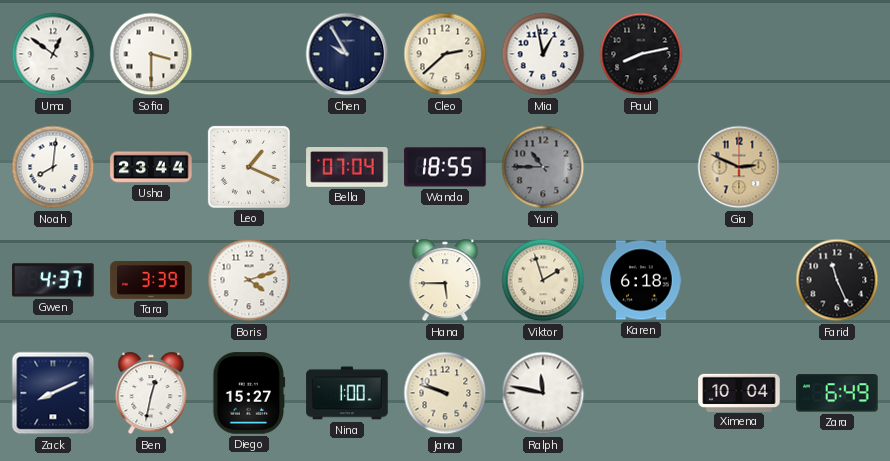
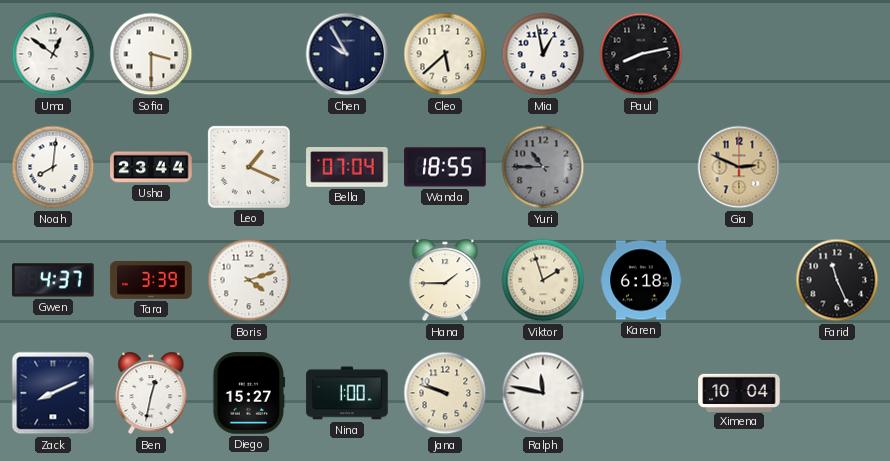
Cleo: 2:38 -> 5:38
Hana: 5:45 -> 1:45
Zara: 6:49 -> none
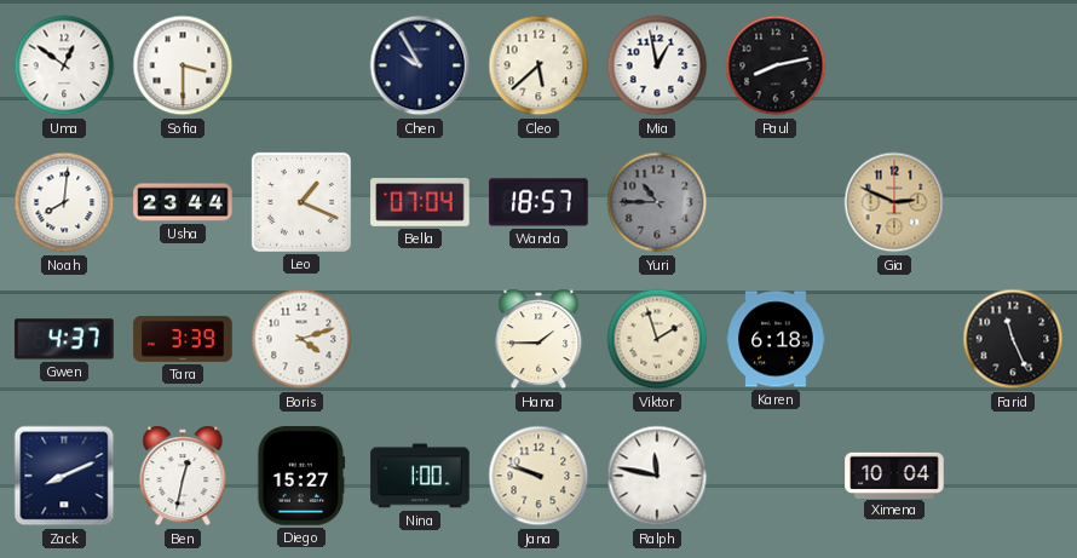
Wanda: 18:55 -> 18:57
